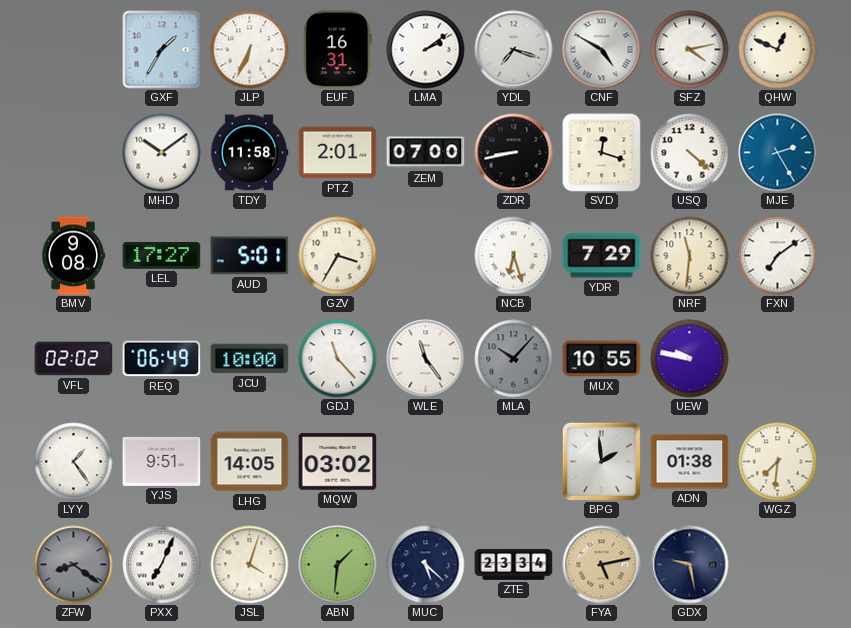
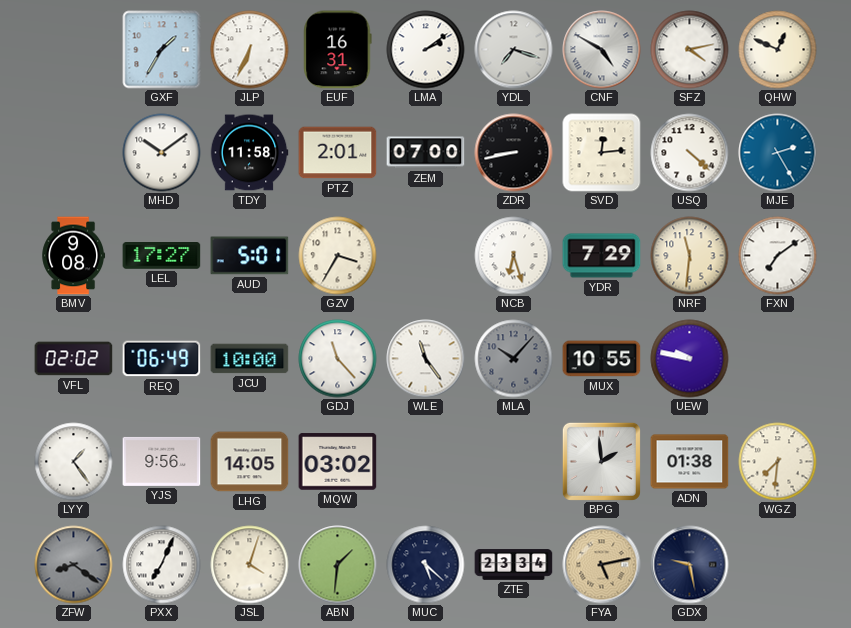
SVD: 12:18 -> 12:14
YJS: 9:51 -> 9:56
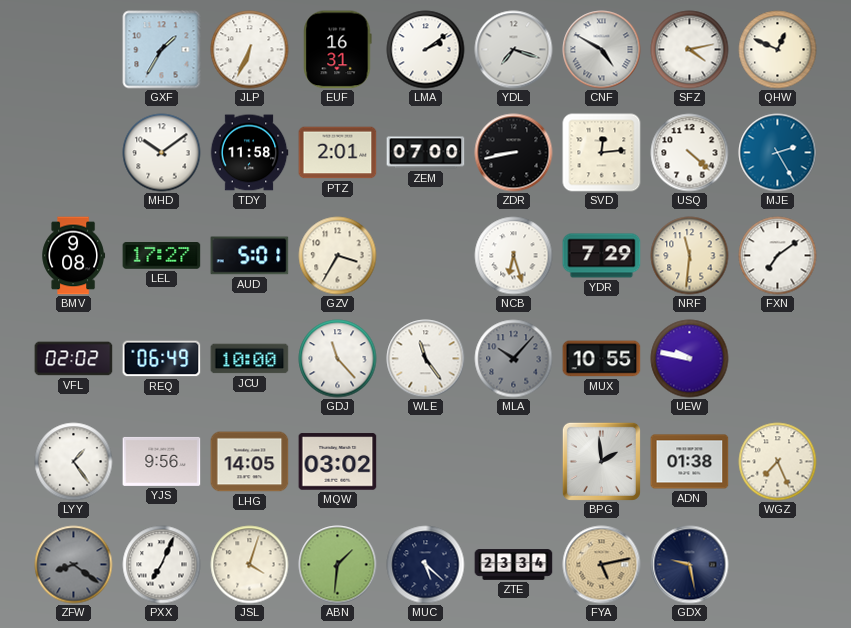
WGZ: 7:31 -> 7:26
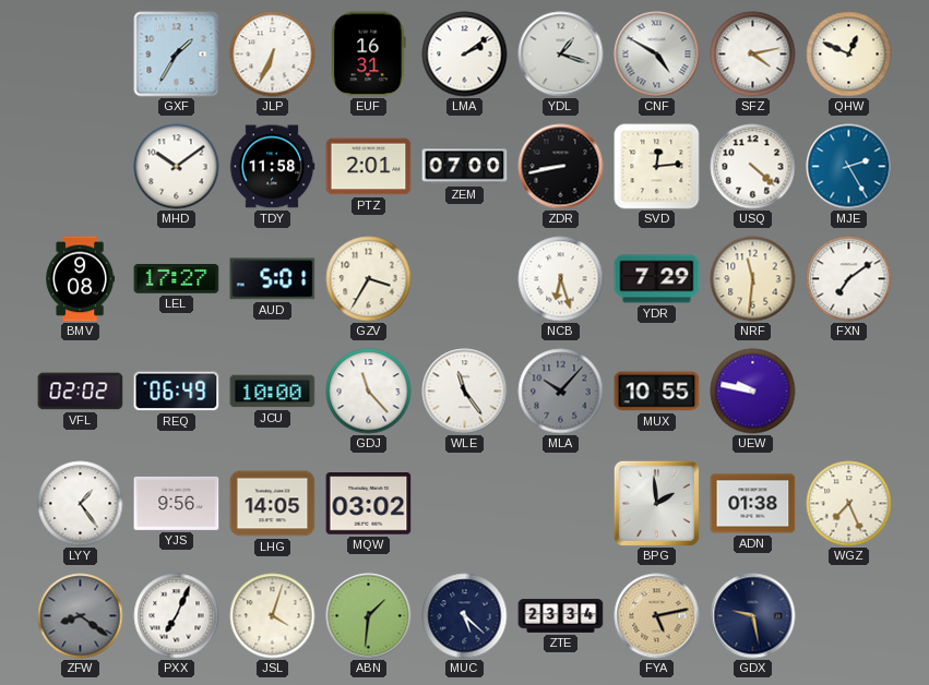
YDL: 7:18 -> 1:18
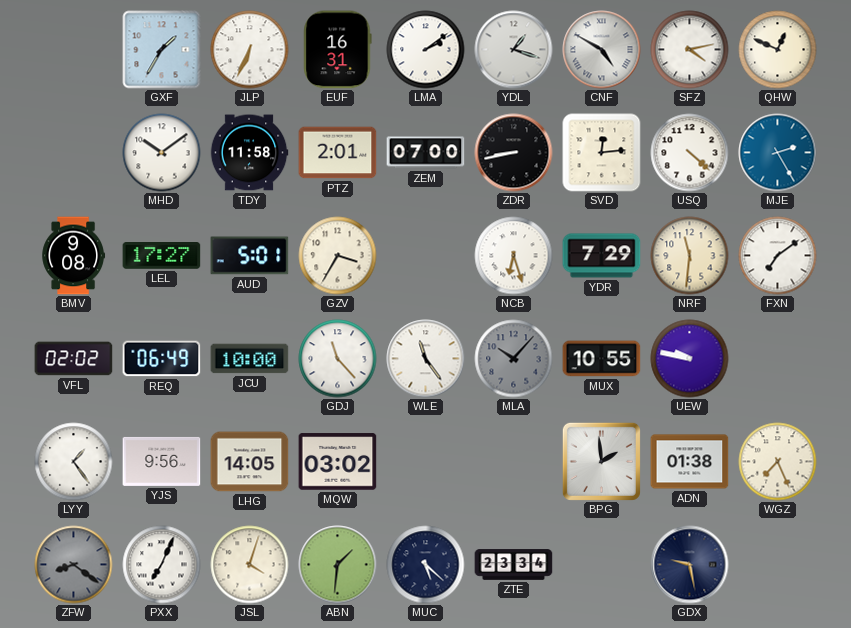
FYA: 5:13 -> none
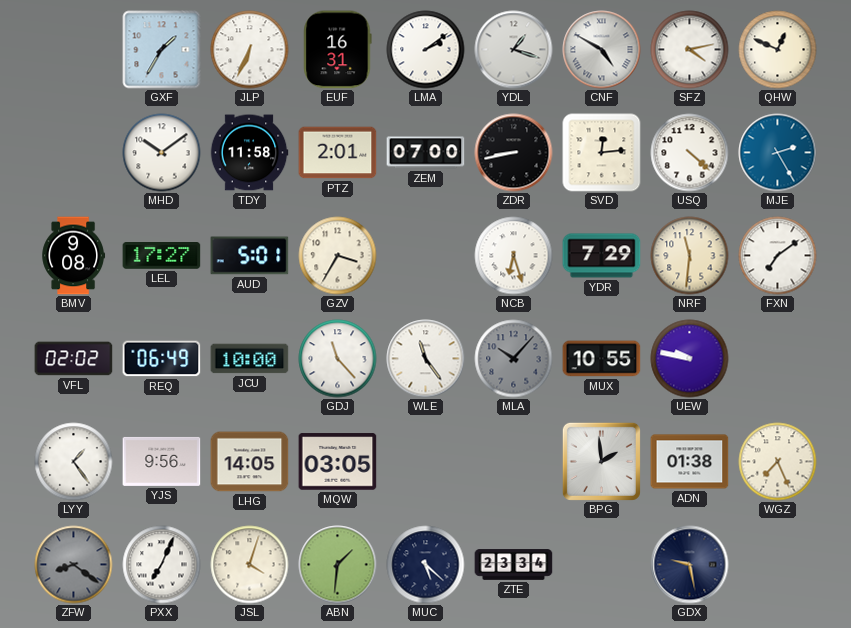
MQW: 03:02 -> 03:05
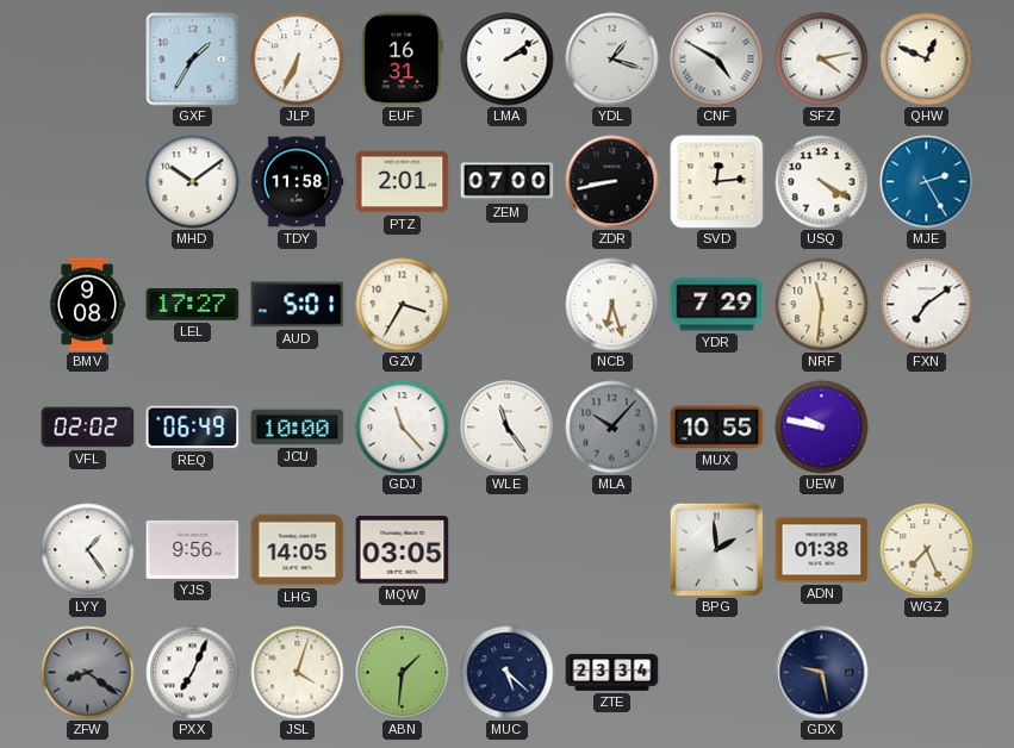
USQ: 4:22 -> 4:20
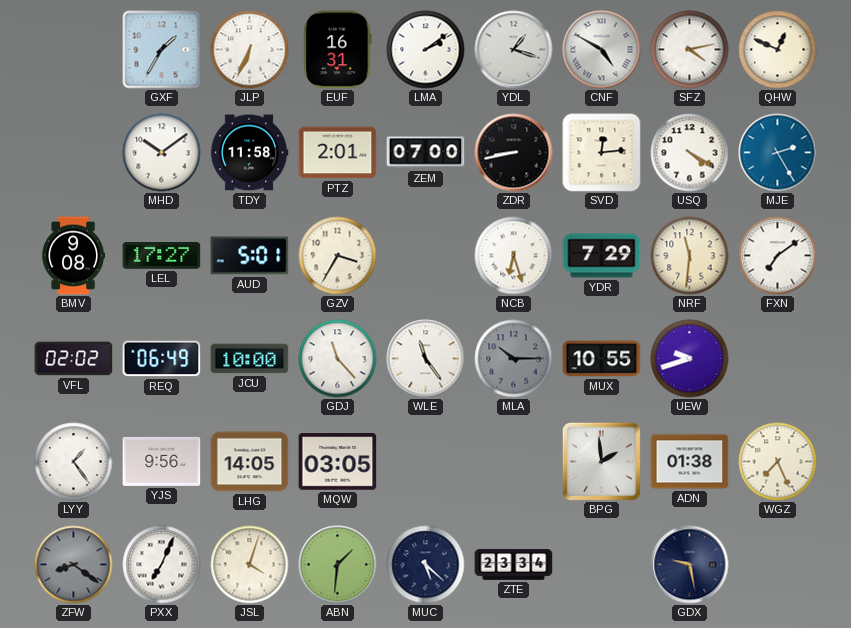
MLA: 10:07 -> 10:15
UEW: 9:47 -> 9:42
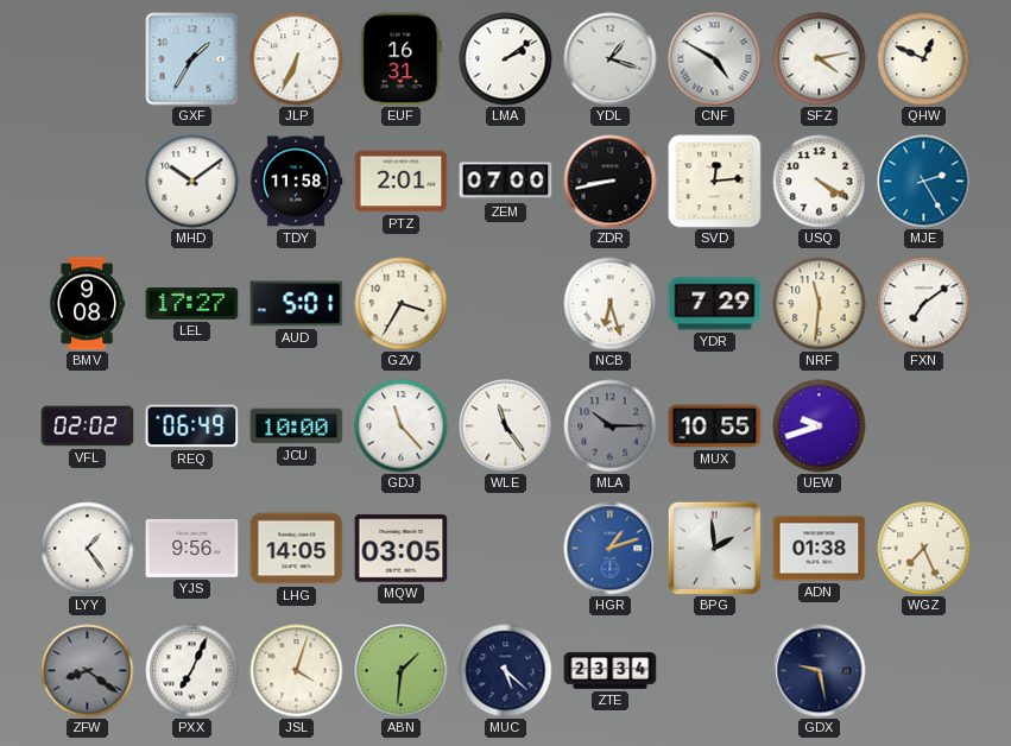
HGR: none -> 1:12
